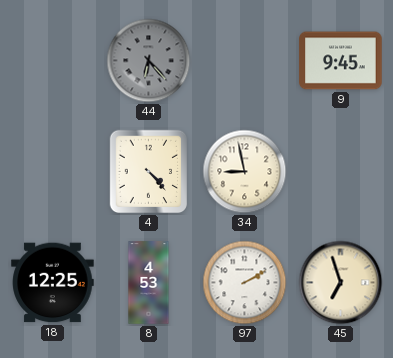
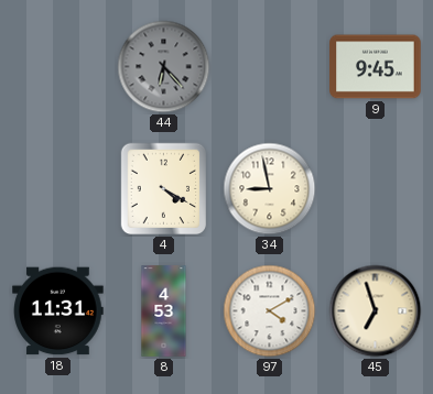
4: 4:23 -> 4:20
18: 12:25 -> 11:31
97: 2:10 -> 4:10
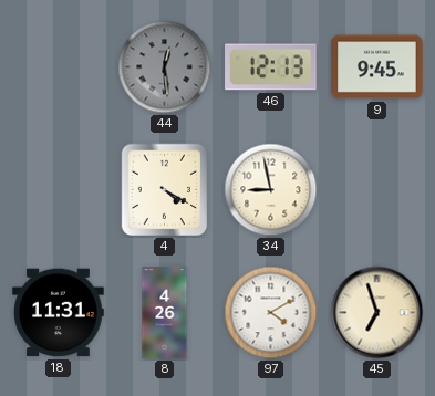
44: 6:23 -> 12:29
46: none -> 12:13
8: 4:53 -> 4:26
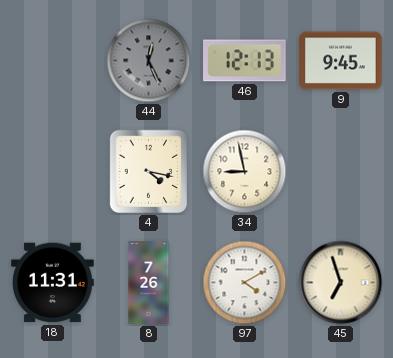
44: 12:29 -> 12:26
4: 4:20 -> 4:17
8: 4:26 -> 7:26
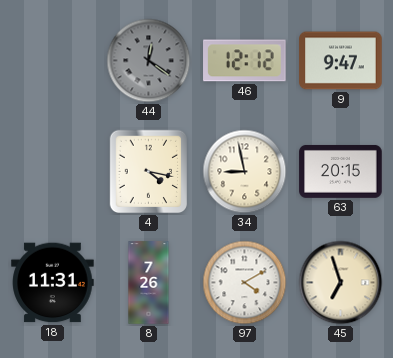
44: 12:26 -> 12:21
46: 12:13 -> 12:12
9: 9:45 -> 9:47
63: none -> 20:15
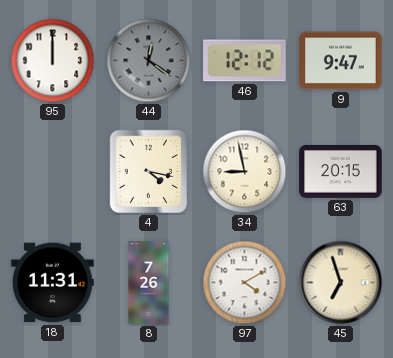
95: none -> 12:00
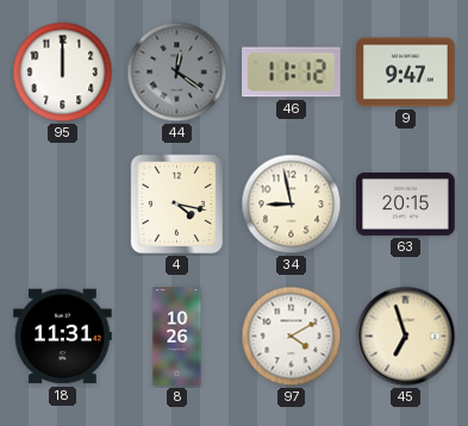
46: 12:12 -> 11:12
8: 7:26 -> 10:26
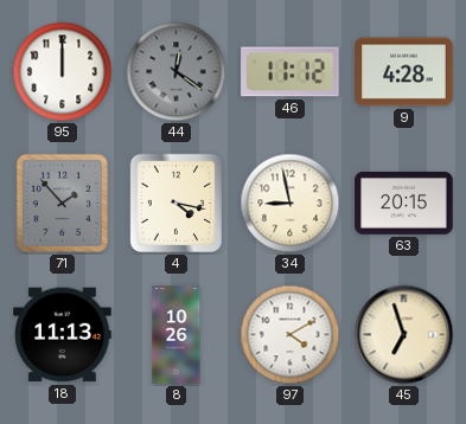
9: 9:47 -> 4:28
71: none -> 1:53
18: 11:31 -> 11:13
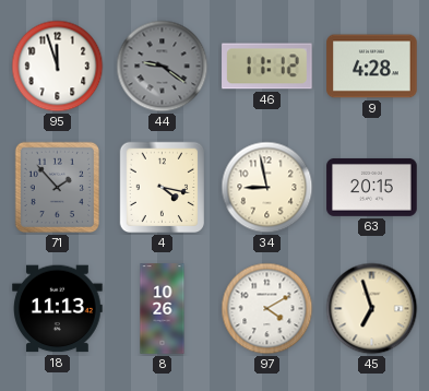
95: 12:00 -> 11:57
44: 12:21 -> 9:21
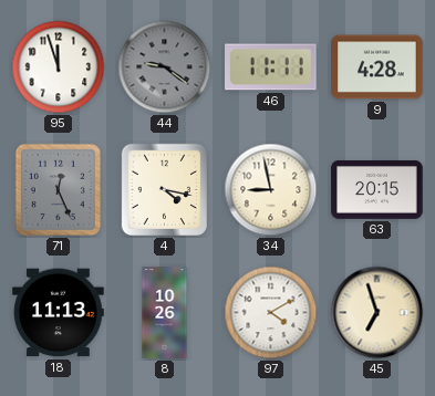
46: 11:12 -> 11:11
71: 1:53 -> 12:26
